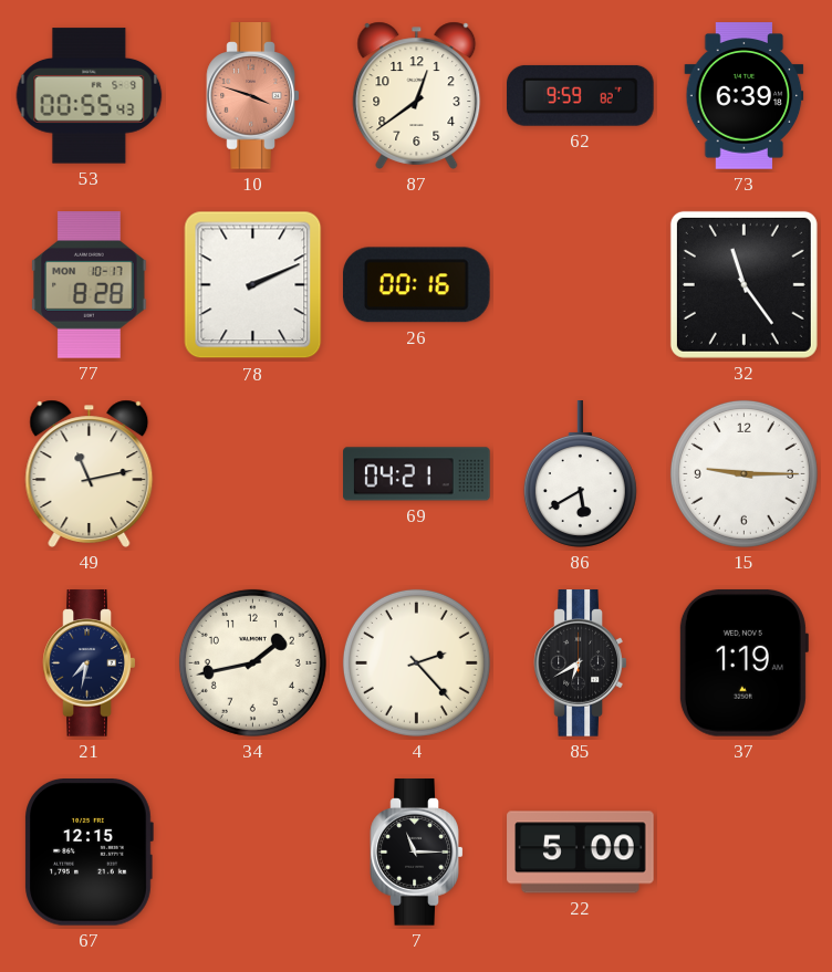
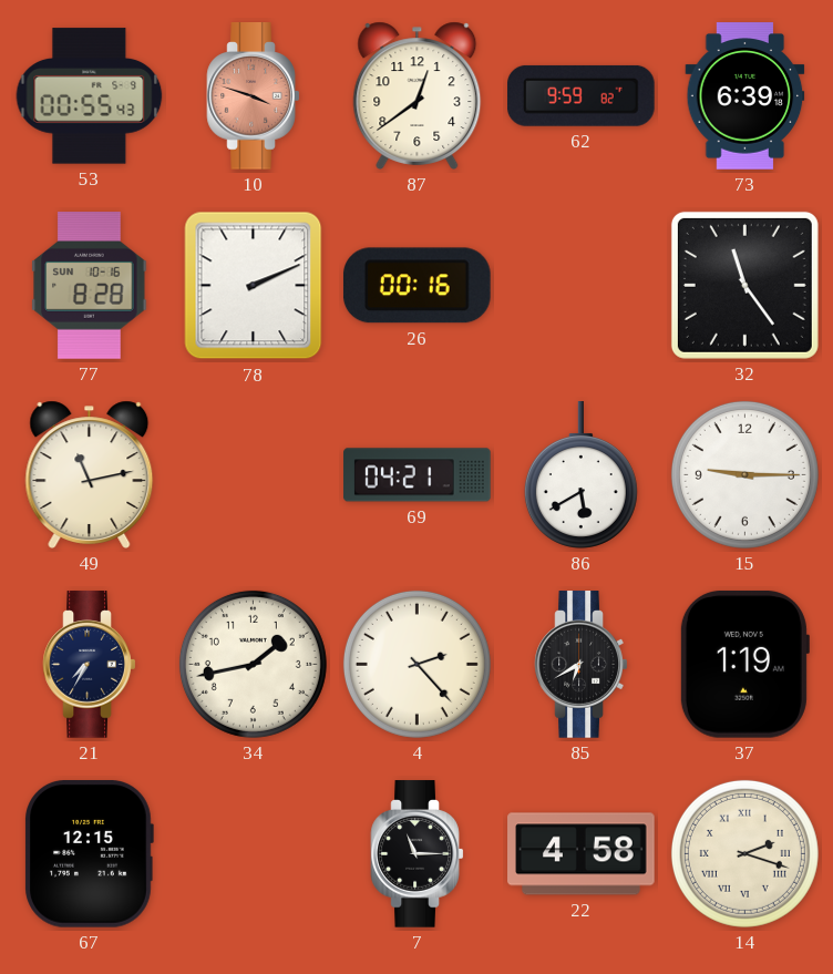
77 date: MON 10-17 -> SUN 10-16
21: 7:32 -> 7:35
22: 5:00 -> 4:58
14: none -> 2:18
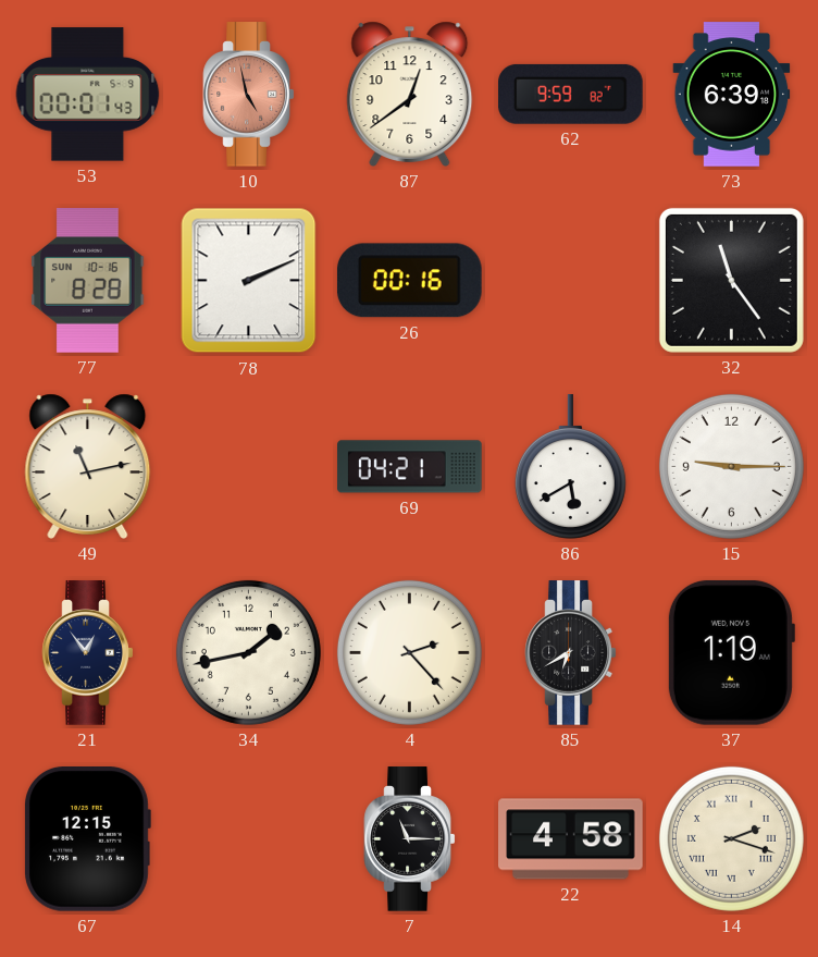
53: 00:55 -> 00:01
10: 3:48 -> 4:58
21: 7:35 -> 12:54
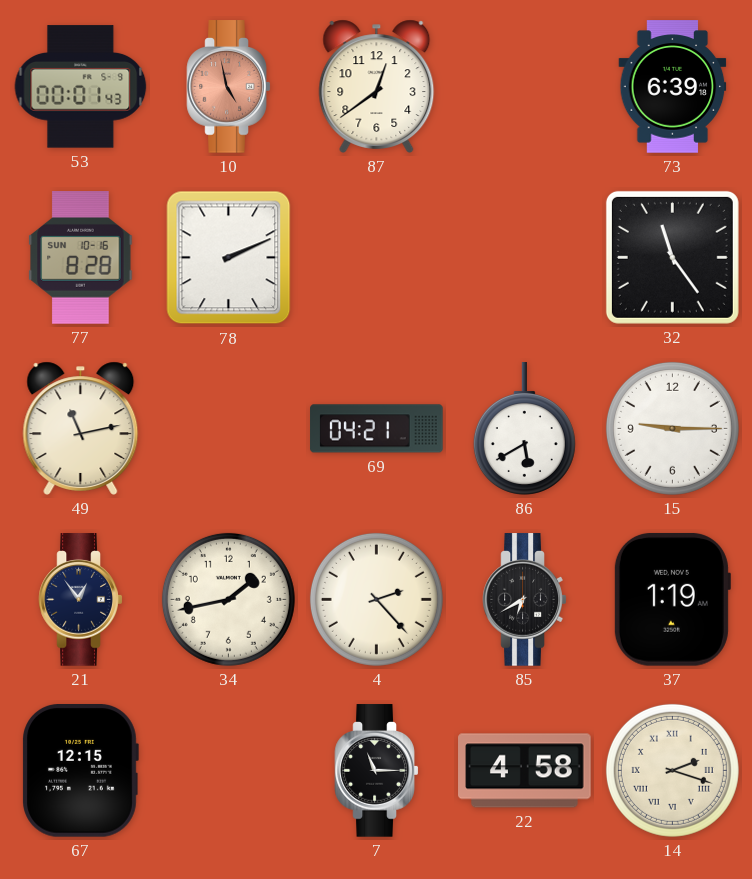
62: 9:59 -> none
26: 00:16 -> none
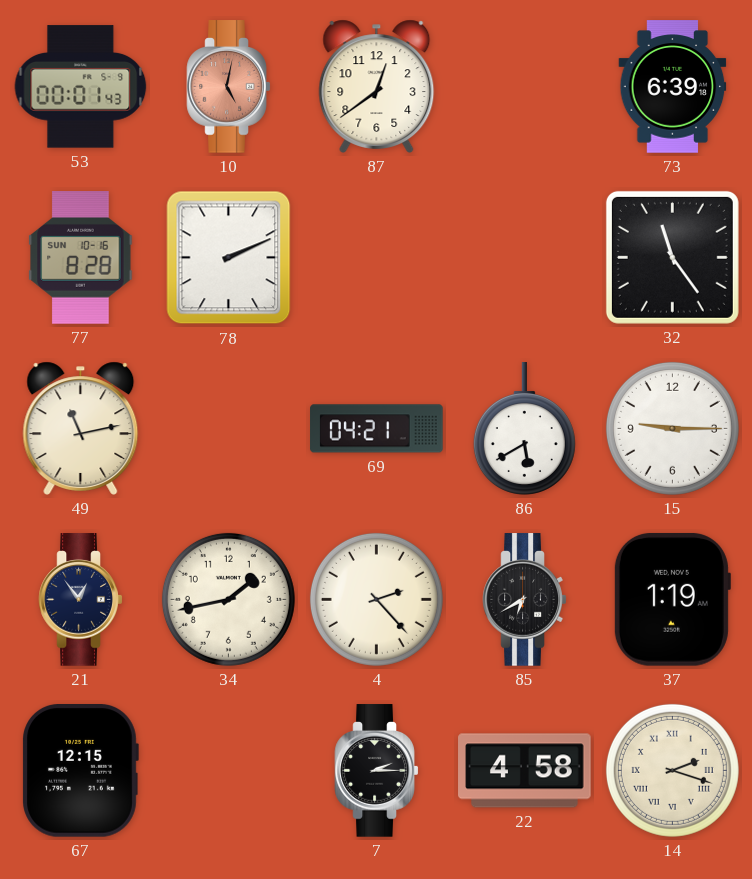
10: 4:58 -> 5:02
7: 11:15 -> 2:15
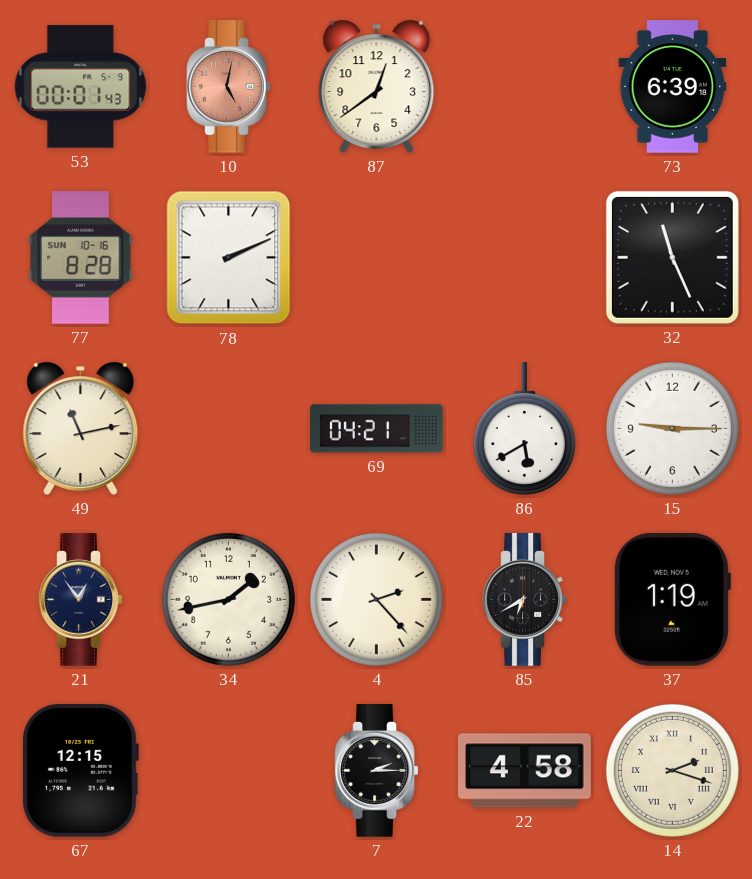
32: 11:24 -> 11:26
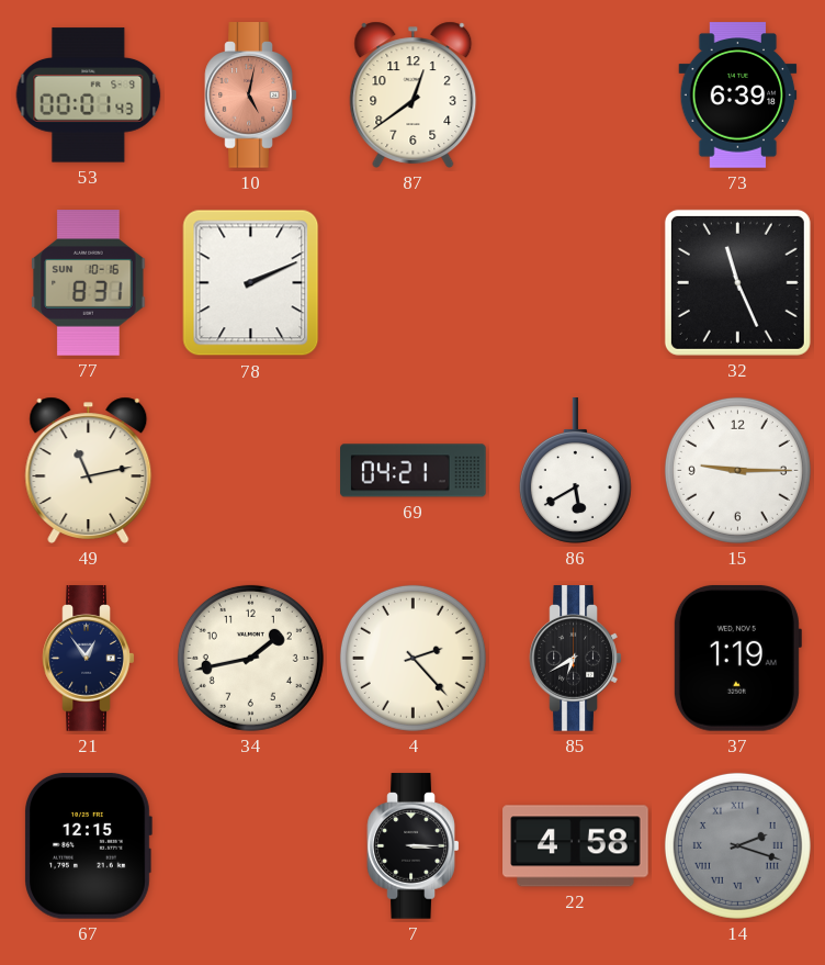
77: 8:28 -> 8:31
7: 2:15 -> 3:15
14 dial: cream -> grey
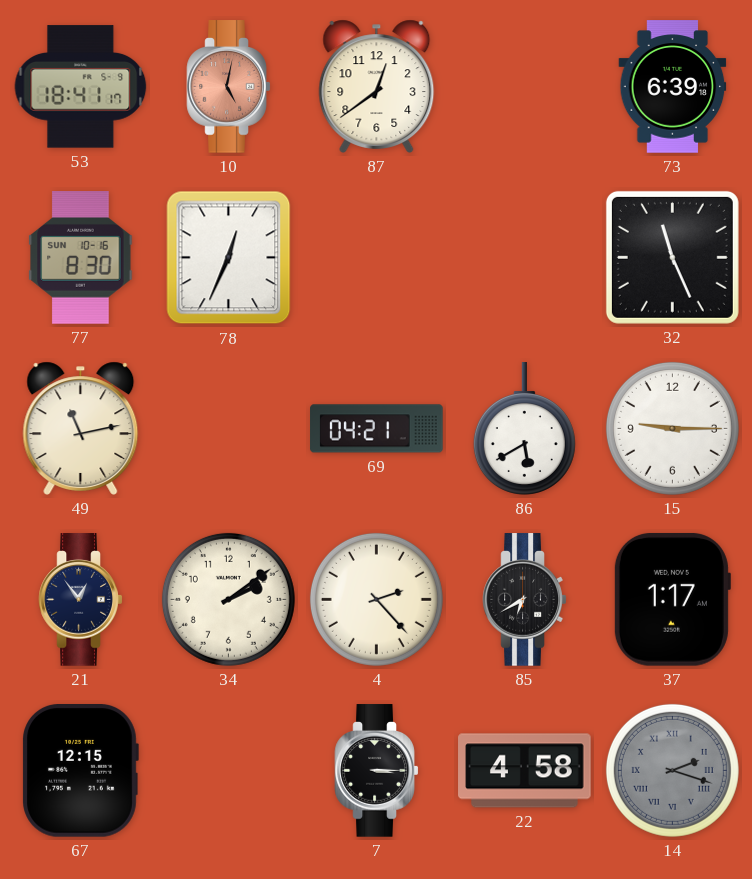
53: 00:01 -> 18:41
77: 8:31 -> 8:30
78: 2:11 -> 12:34
34: 1:43 -> 2:09
37: 1:19 -> 1:17
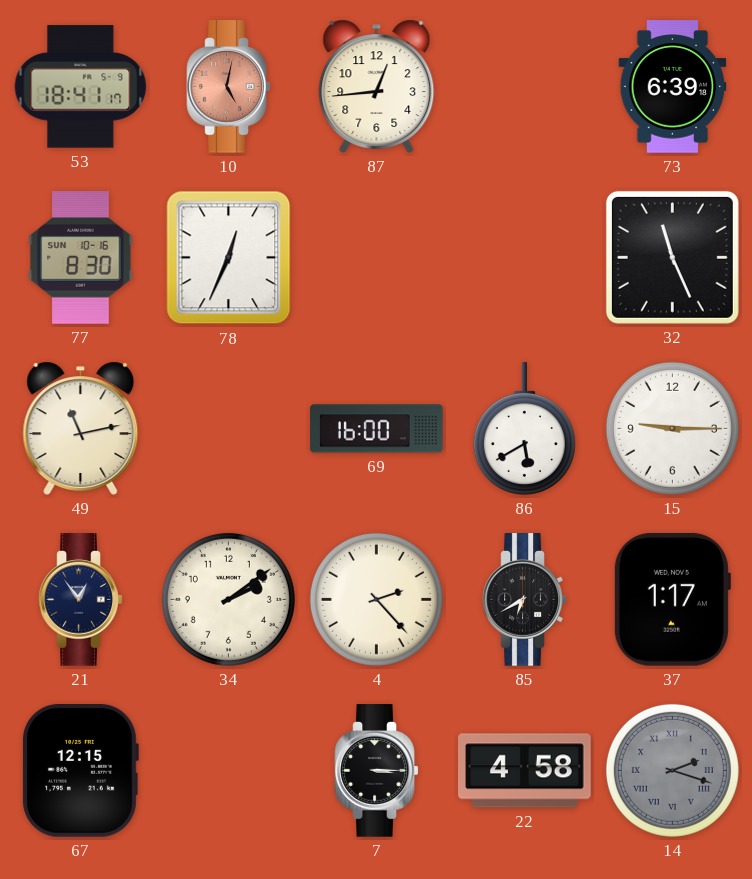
87: 12:39 -> 12:44
69: 04:21 -> 16:00
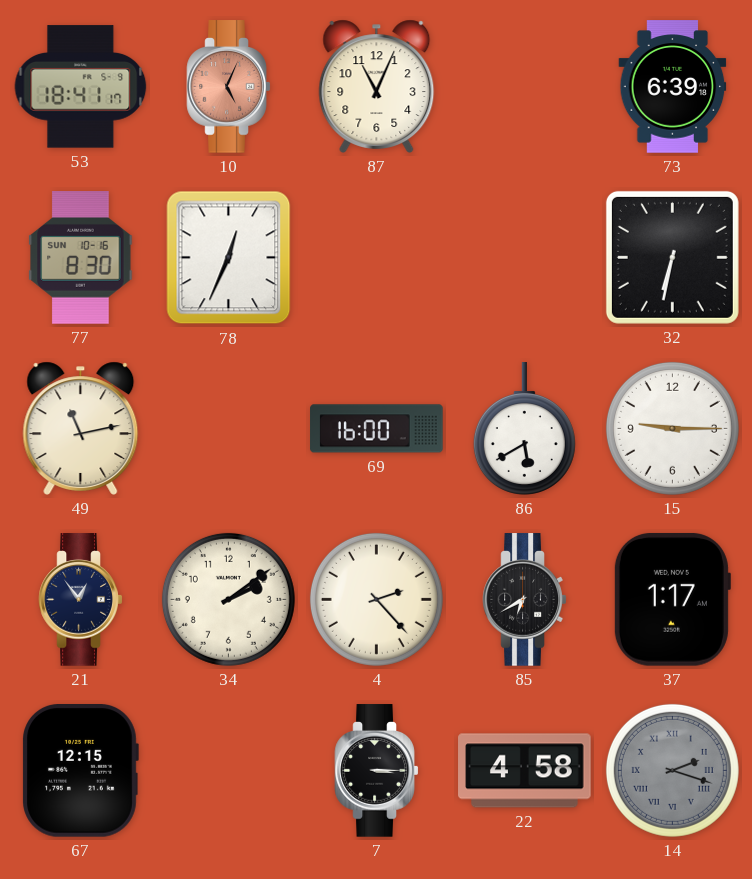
10: 5:02 -> 5:04
87: 12:44 -> 11:04
32: 11:26 -> 6:32
